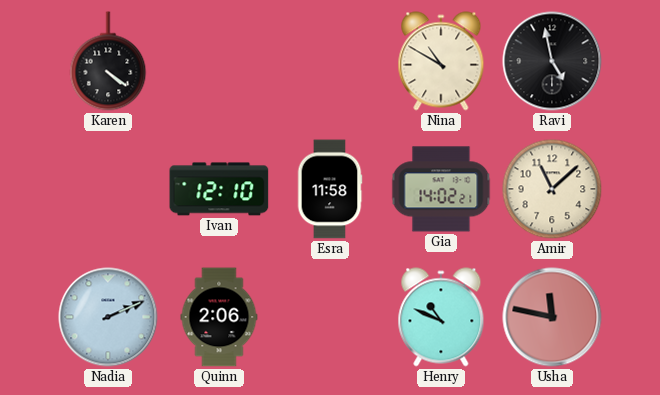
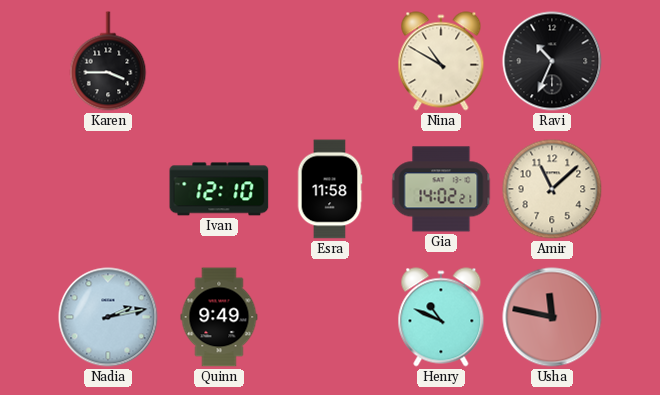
Karen: 4:21 -> 3:45
Ravi: 4:58 -> 10:34
Nadia: 2:11 -> 2:13
Quinn: 2:06 -> 9:49
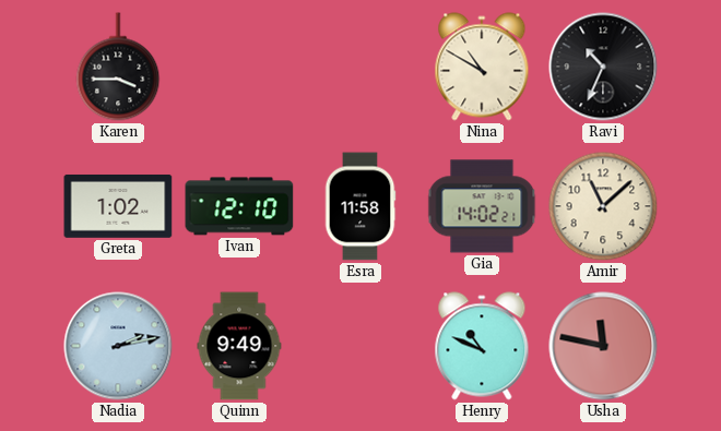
Greta: none -> 1:02
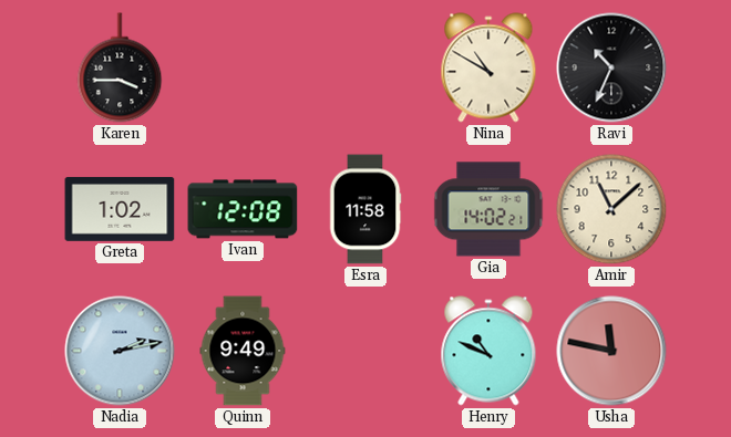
Ivan: 12:10 -> 12:08
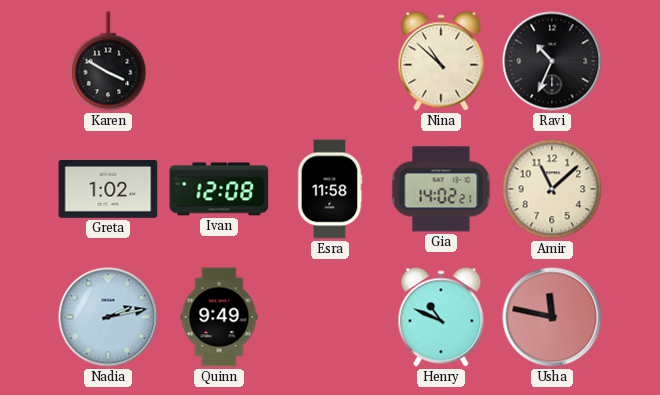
Karen: 3:45 -> 3:50
Nina: 10:50 -> 10:52
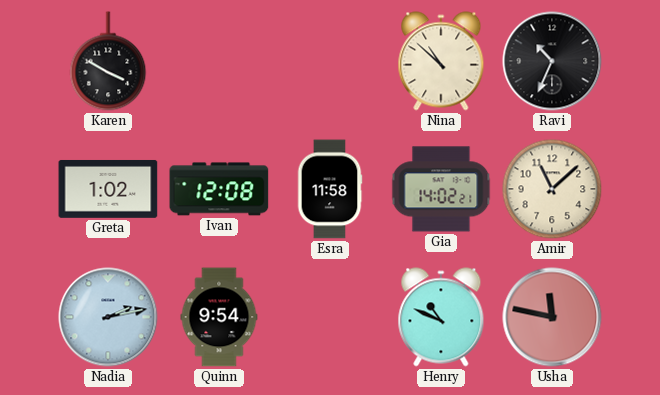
Quinn: 9:49 -> 9:54
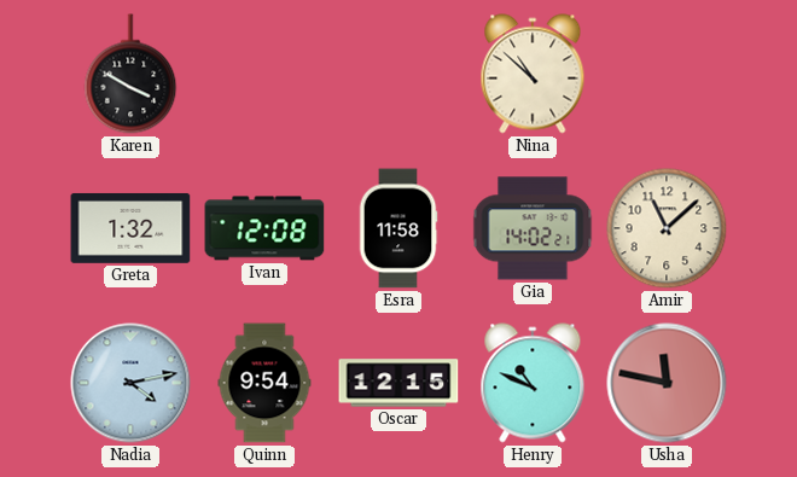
Ravi: 10:34 -> none
Greta: 1:02 -> 1:32
Nadia: 2:13 -> 4:13
Oscar: none -> 12:15
